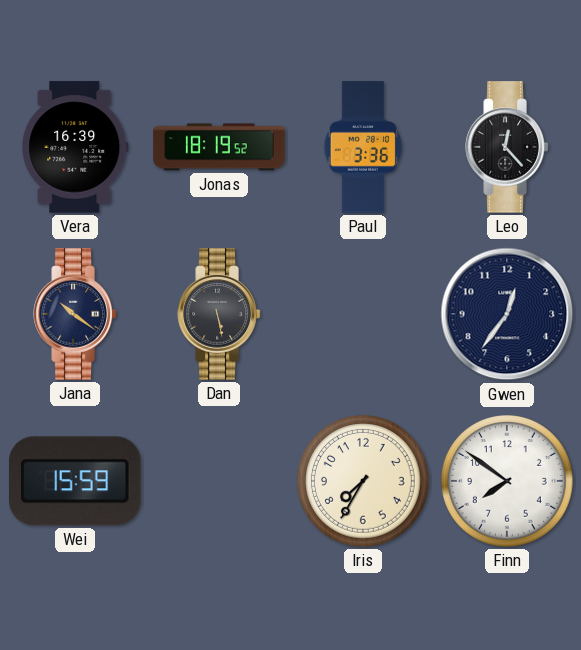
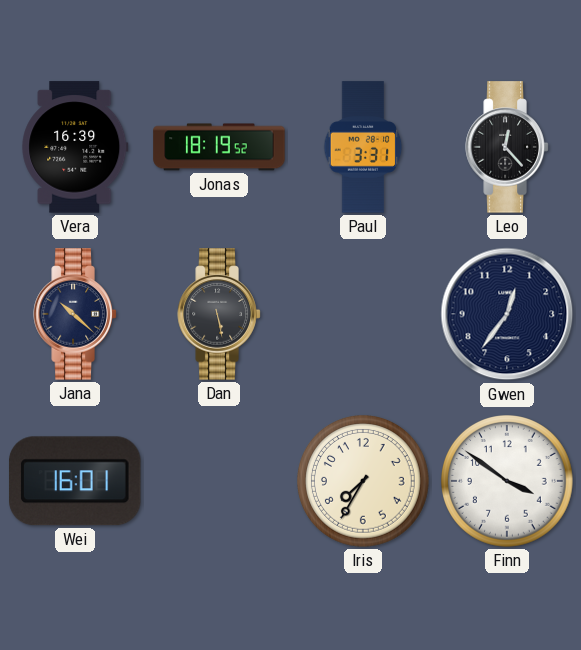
Paul: 3:36 -> 3:31
Jana: 10:21 -> 10:22
Wei: 15:59 -> 16:01
Finn: 7:51 -> 3:51
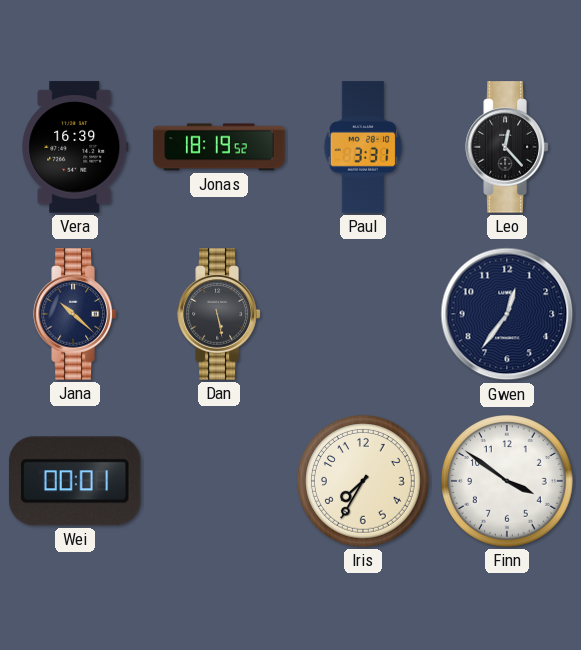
Wei: 16:01 -> 00:01
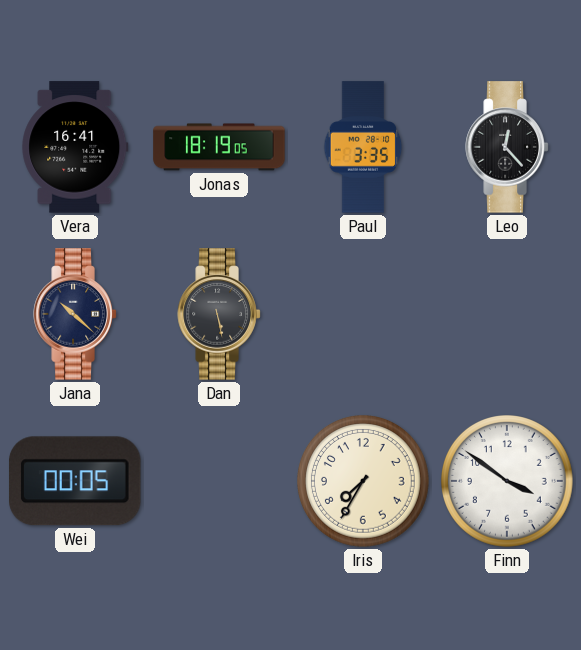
Vera: 16:39 -> 16:41
Jonas: 18:19:52 -> 18:19:05
Paul: 3:31 -> 3:35
Gwen: 12:36 -> none
Wei: 00:01 -> 00:05
